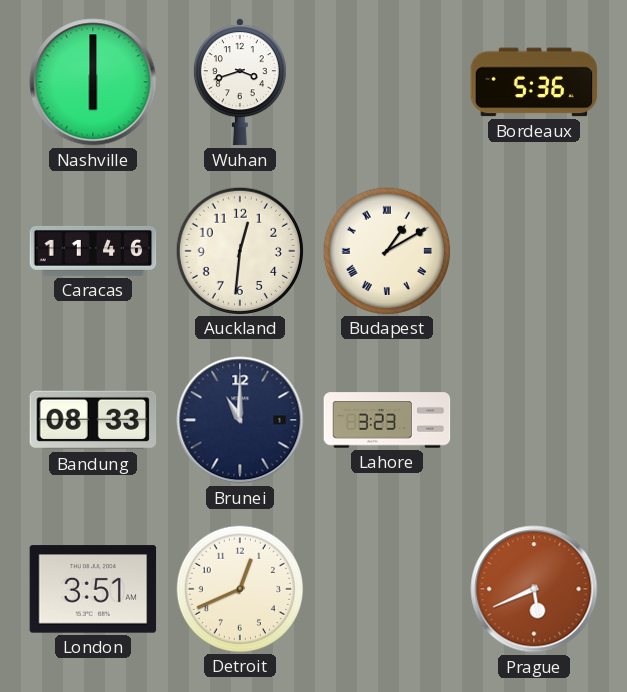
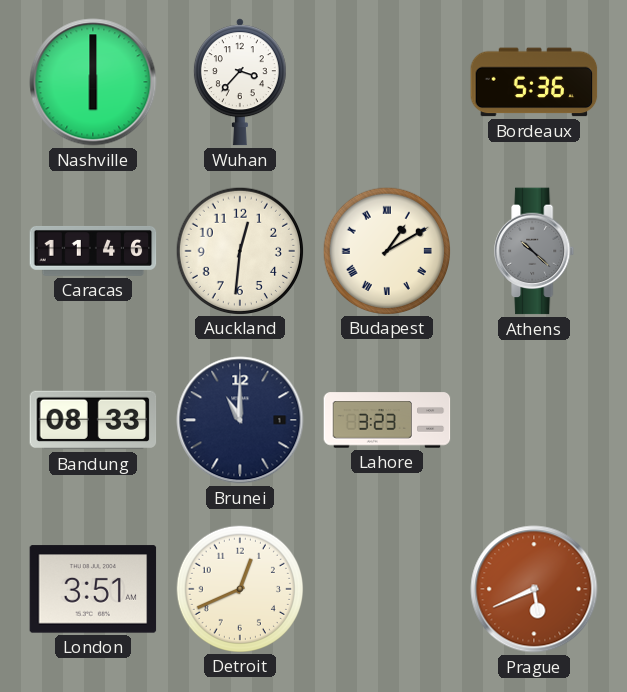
Wuhan: 3:42 -> 3:37
Athens: none -> 10:22
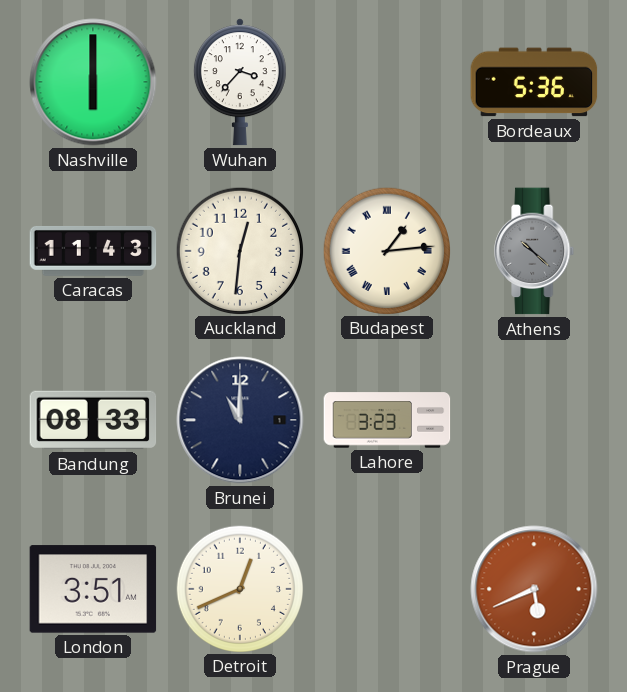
Caracas: 11:46 -> 11:43
Budapest: 1:10 -> 1:14
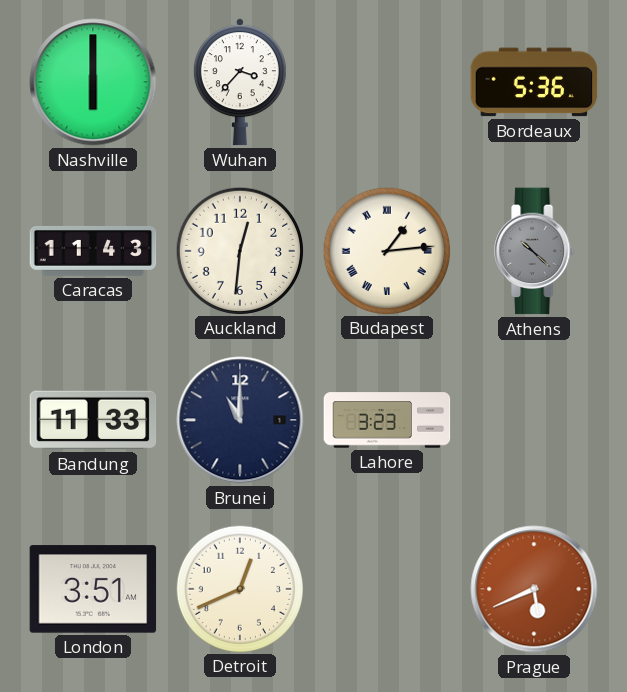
Bandung: 08:33 -> 11:33
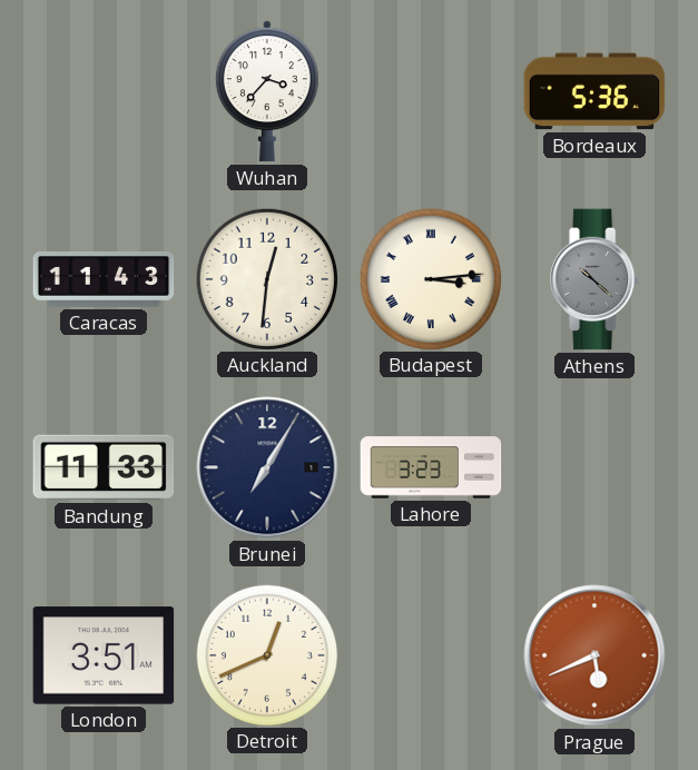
Nashville: 6:00 -> none
Budapest: 1:14 -> 3:14
Brunei: 11:00 -> 7:05
